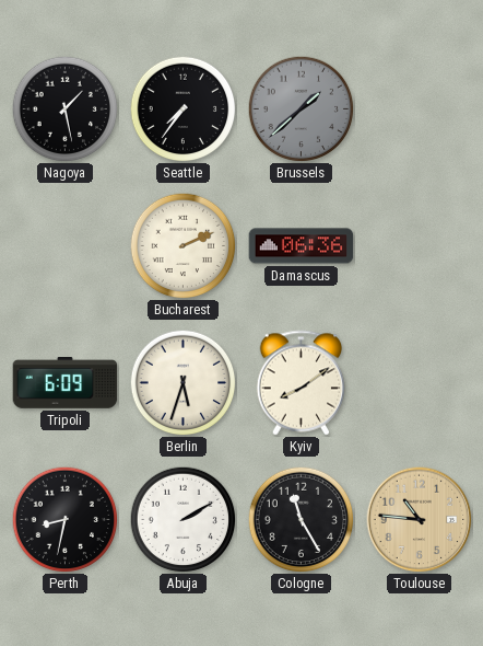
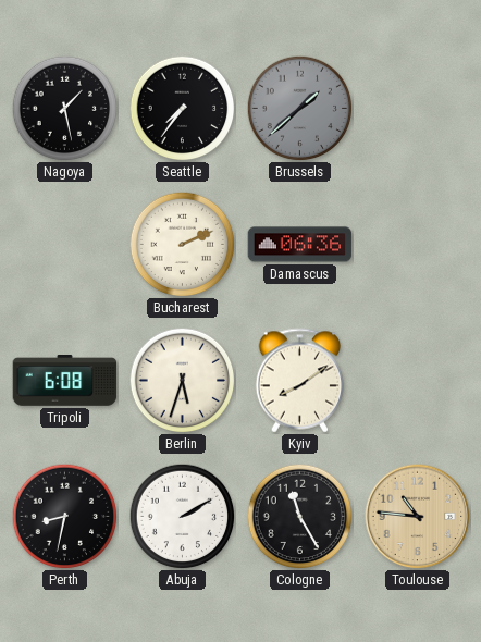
Tripoli: 6:09 -> 6:08
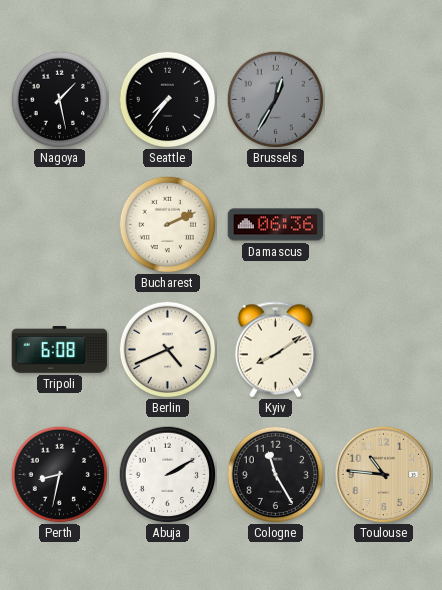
Brussels: 1:38 -> 12:35
Berlin: 5:33 -> 4:41
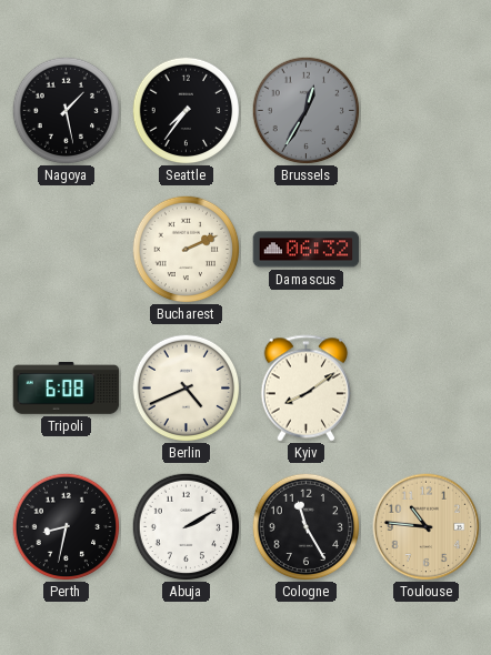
Damascus: 06:36 -> 06:32
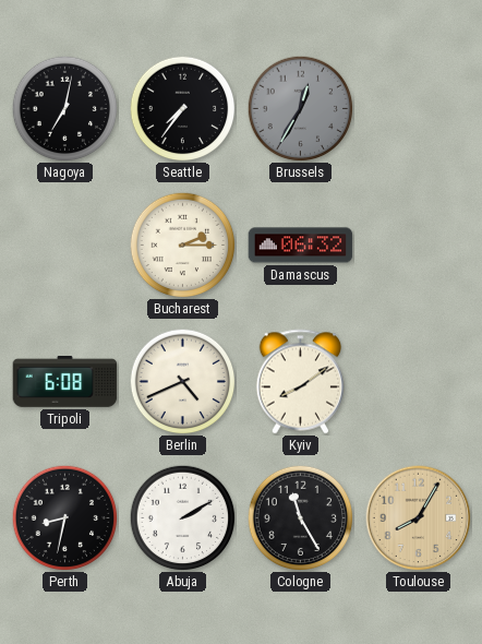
Nagoya: 1:28 -> 7:02
Bucharest: 2:11 -> 2:15
Toulouse: 10:46 -> 8:05
